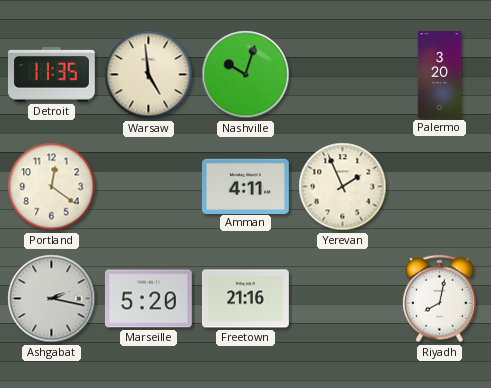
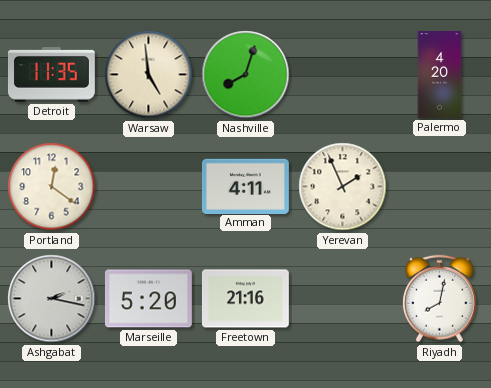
Nashville: 10:03 -> 8:03
Palermo: 3:20 -> 4:20
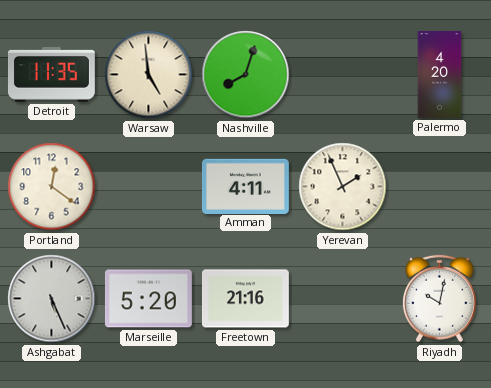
Ashgabat: 2:17 -> 5:26
Riyadh: 8:02 -> 10:02
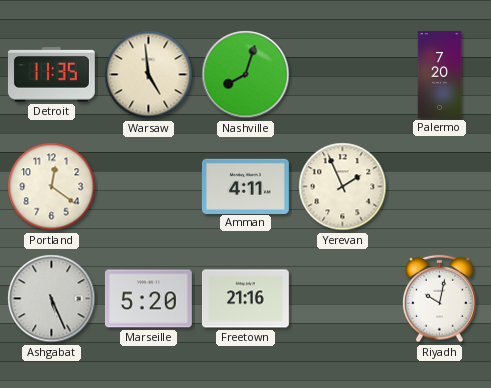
Palermo: 4:20 -> 7:20
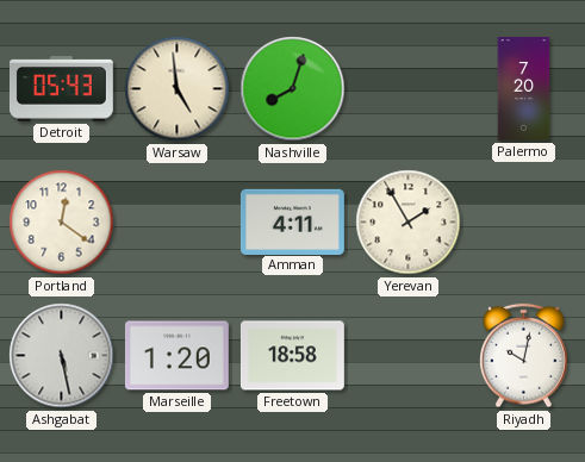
Detroit: 11:35 -> 05:43
Yerevan: 1:56 -> 1:55
Ashgabat: 5:26 -> 5:28
Marseille: 5:20 -> 1:20
Freetown: 21:16 -> 18:58
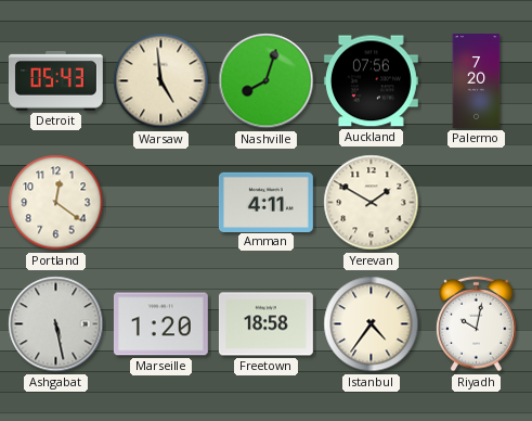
Auckland: none -> 07:56
Yerevan: 1:55 -> 1:50
Istanbul: none -> 4:36
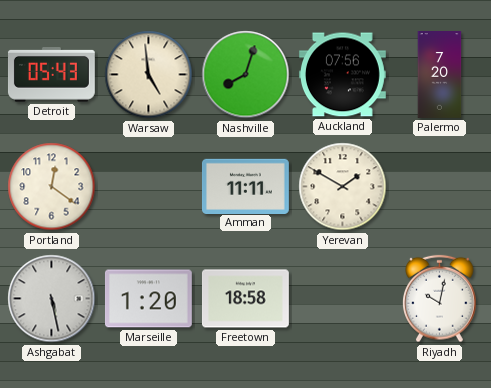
Amman: 4:11 -> 11:11
Istanbul: 4:36 -> none
